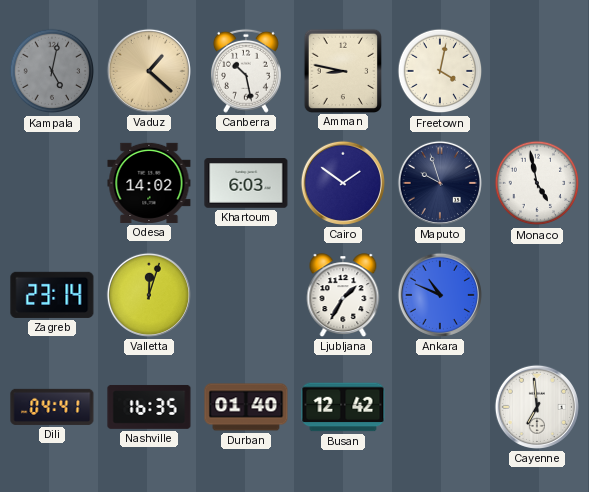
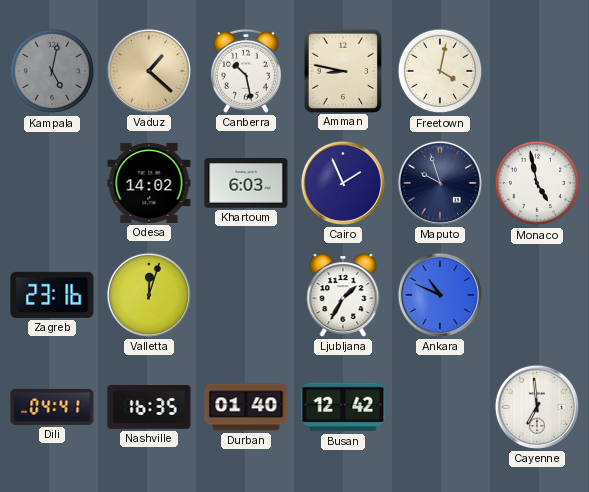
Cairo: 1:51 -> 1:56
Zagreb: 23:14 -> 23:16
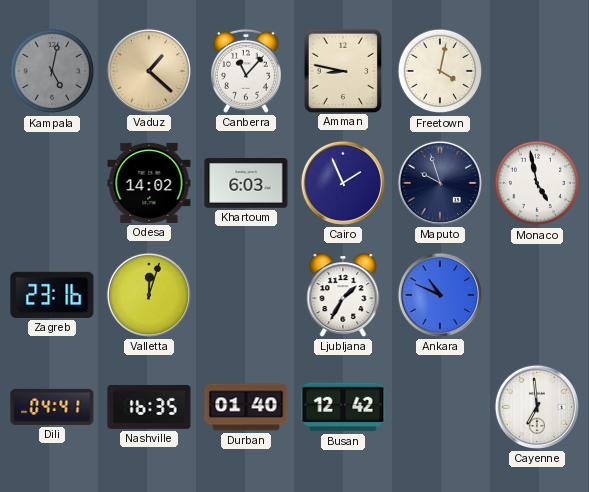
Canberra: 10:28 -> 11:07
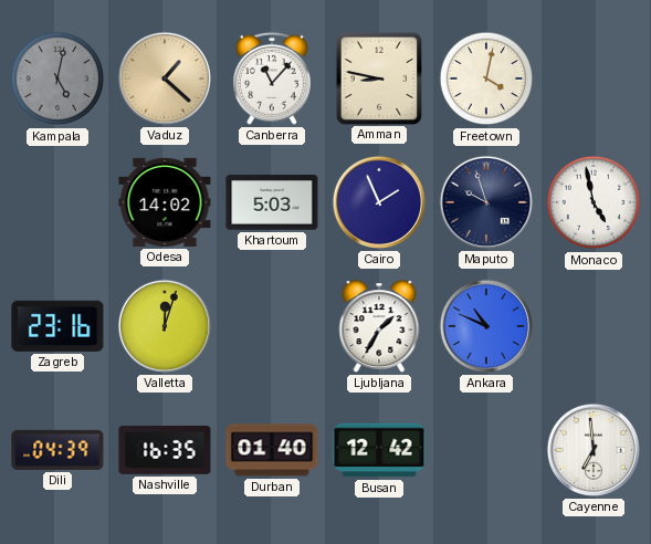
Khartoum: 6:03 -> 5:03
Dili: 04:41 -> 04:39
